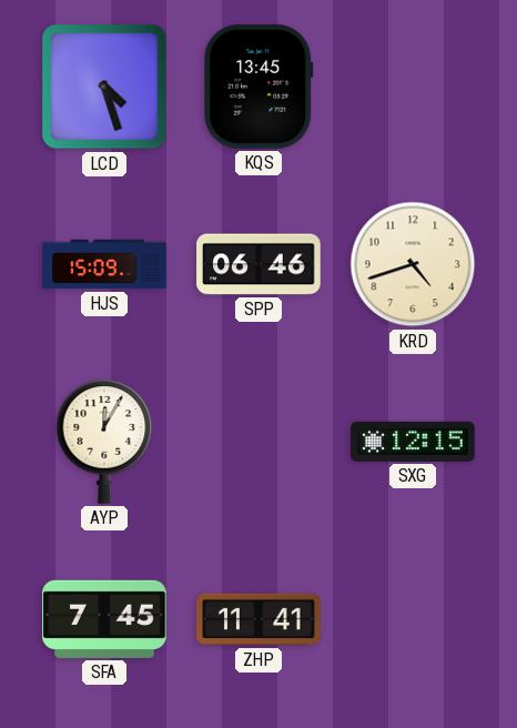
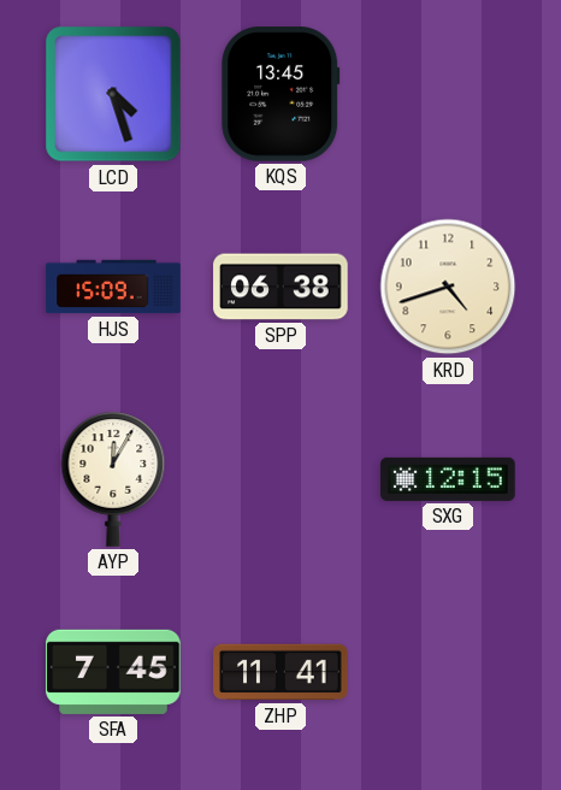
SPP: 06:46 -> 06:38
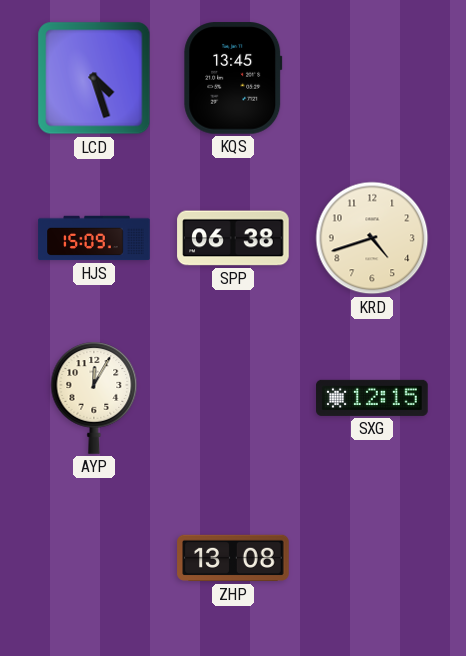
SFA: 7:45 -> none
ZHP: 11:41 -> 13:08
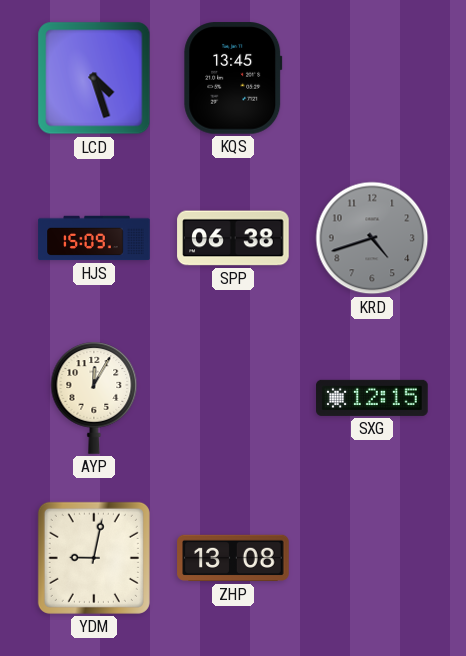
KRD dial: cream -> grey
YDM: none -> 9:02
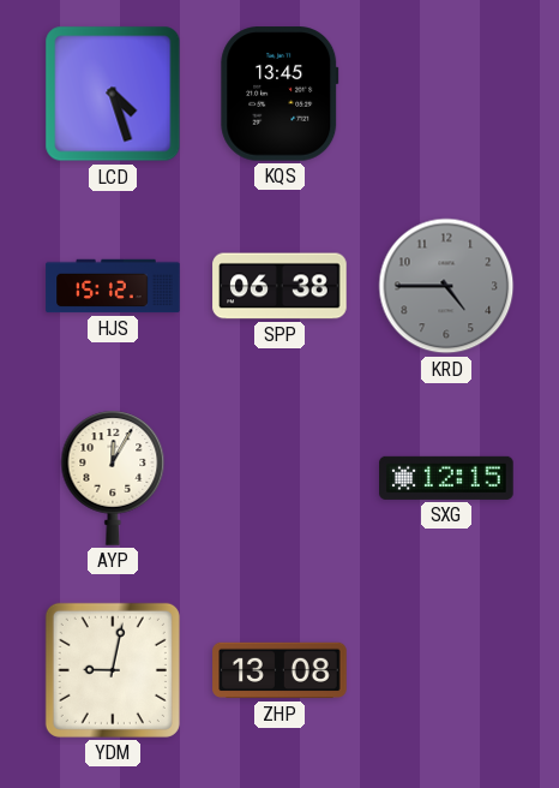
HJS: 15:09 -> 15:12
KRD: 4:42 -> 4:45
